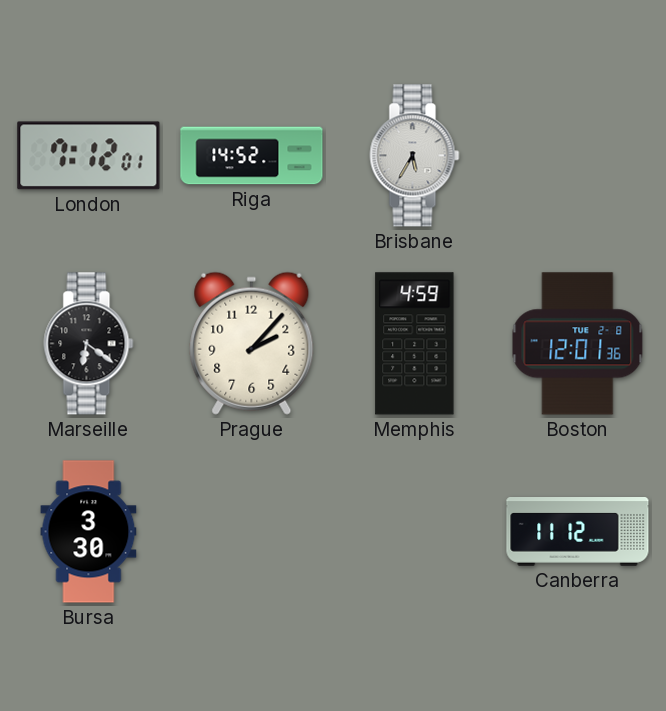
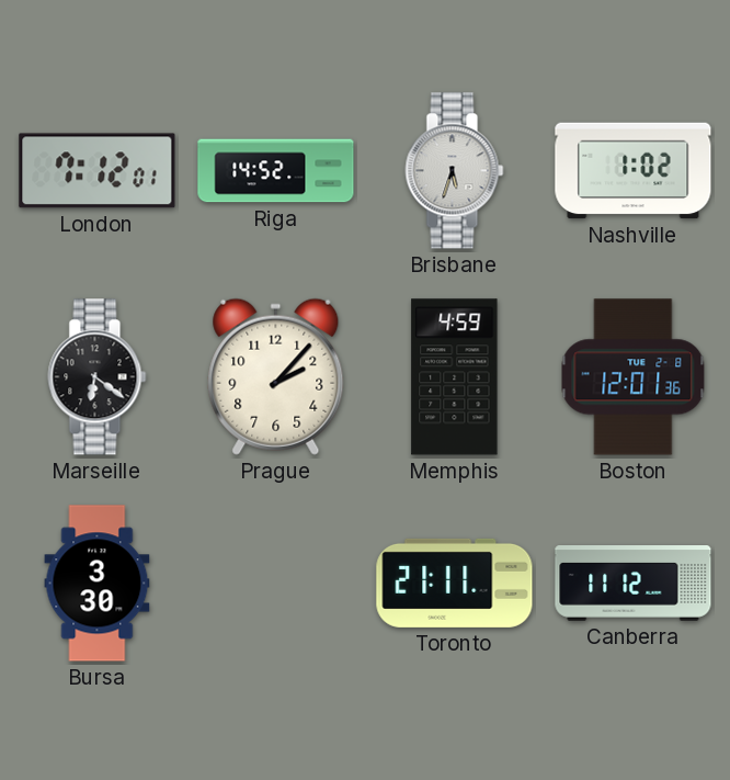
Brisbane: 5:35 -> 5:33
Nashville: none -> 1:02
Toronto: none -> 21:11
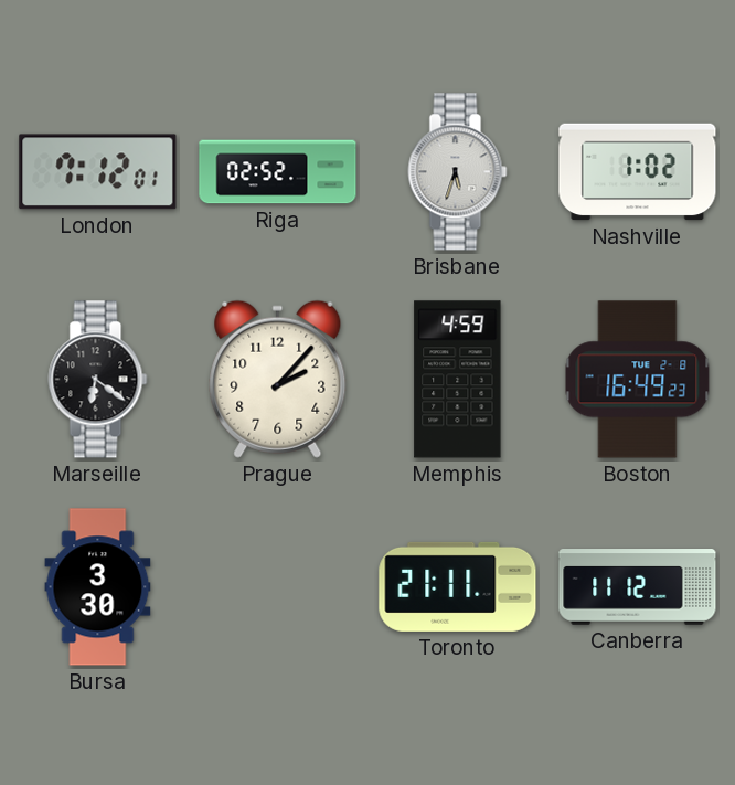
Riga: 14:52 -> 02:52
Boston: 12:01 -> 16:49
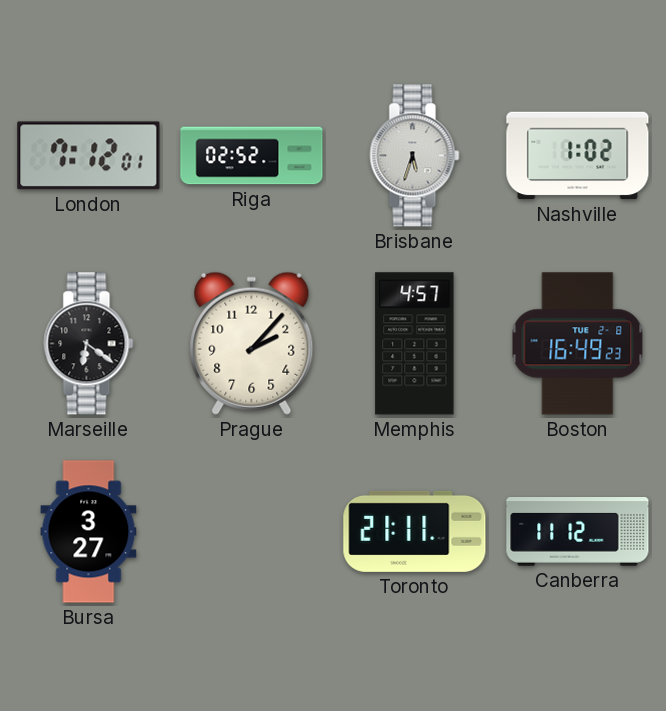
Memphis: 4:59 -> 4:57
Bursa: 3:30 -> 3:27
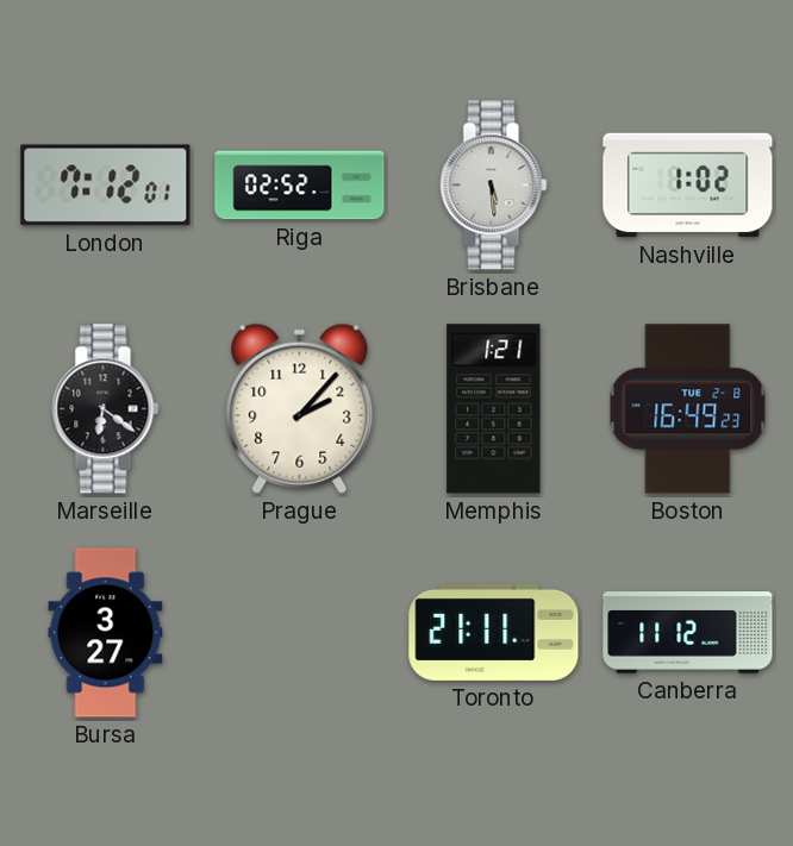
Brisbane: 5:33 -> 5:29
Memphis: 4:57 -> 1:21
